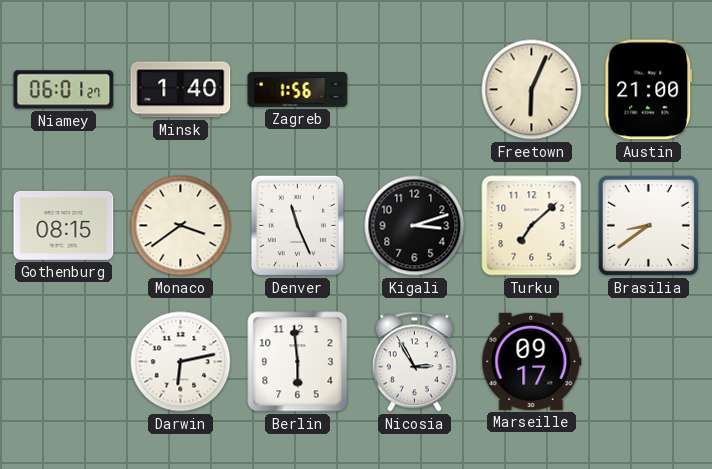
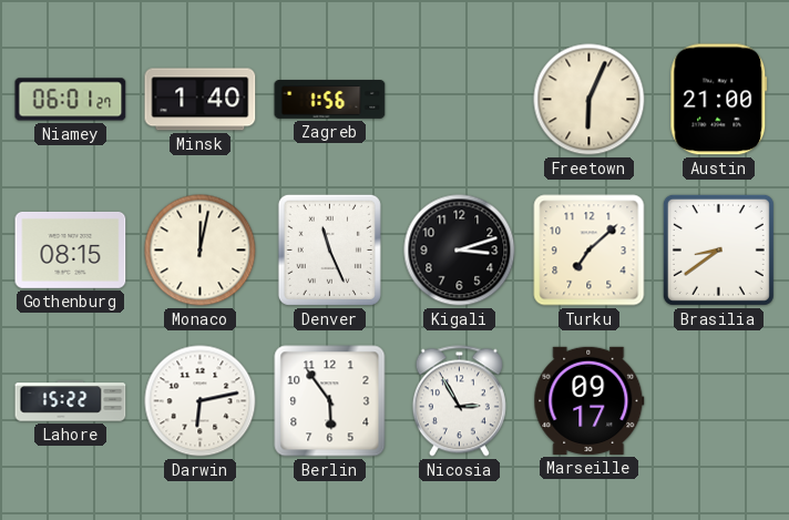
Monaco: 3:39 -> 12:02
Lahore: none -> 15:22
Berlin: 5:59 -> 5:54
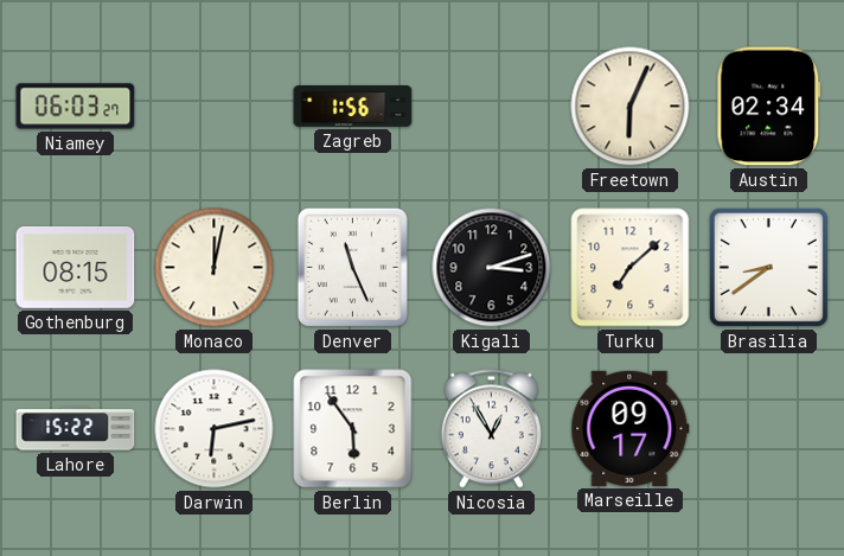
Niamey: 06:01 -> 06:03
Minsk: 1:40 -> none
Austin: 21:00 -> 02:34
Nicosia: 2:55 -> 12:55
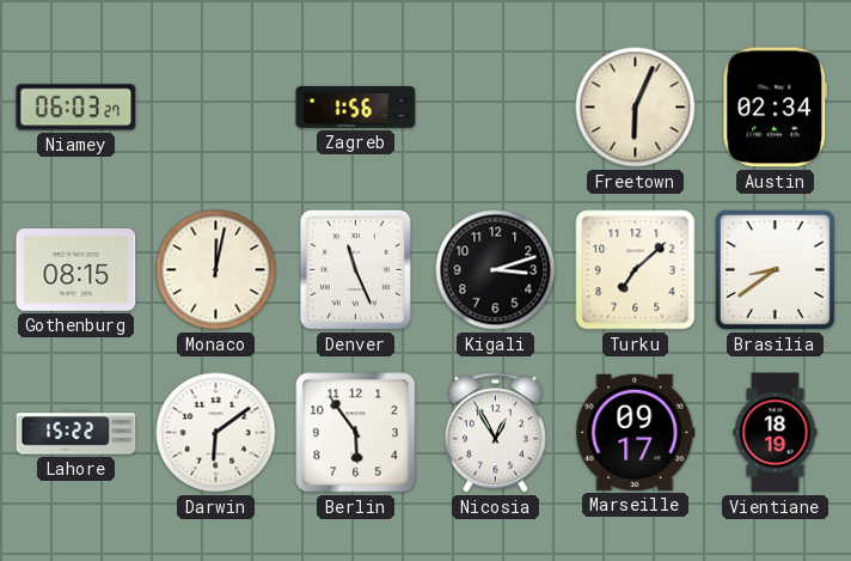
Darwin: 6:13 -> 6:09
Vientiane: none -> 18:19
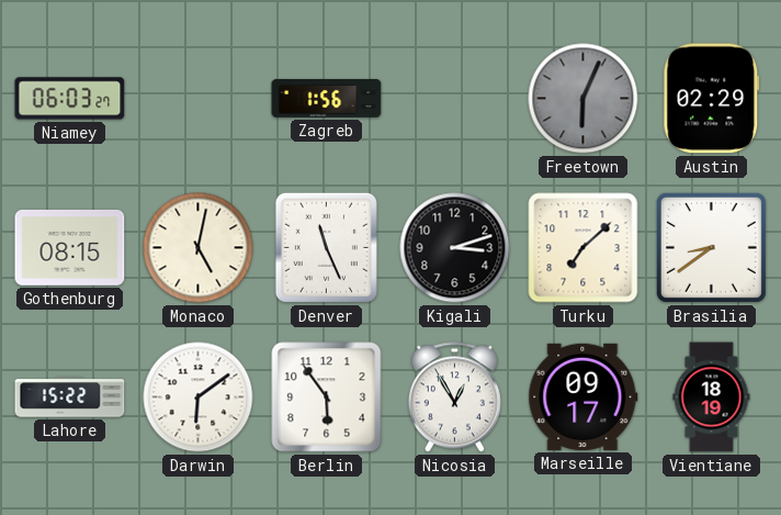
Freetown dial: cream -> grey
Austin: 02:34 -> 02:29
Monaco: 12:02 -> 5:02
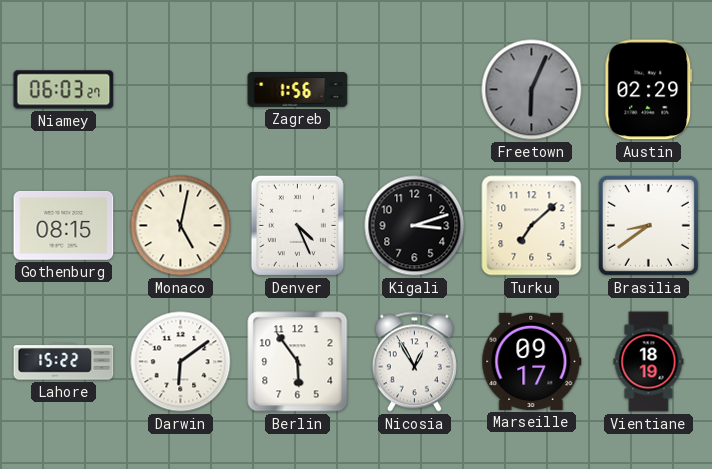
Denver: 11:26 -> 4:26
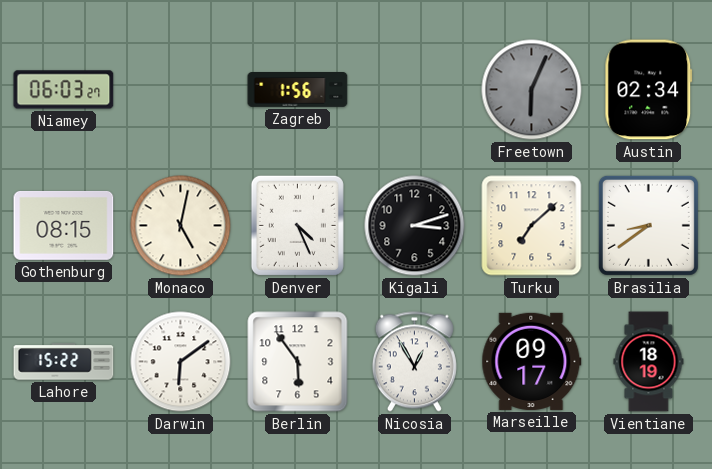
Austin: 02:29 -> 02:34
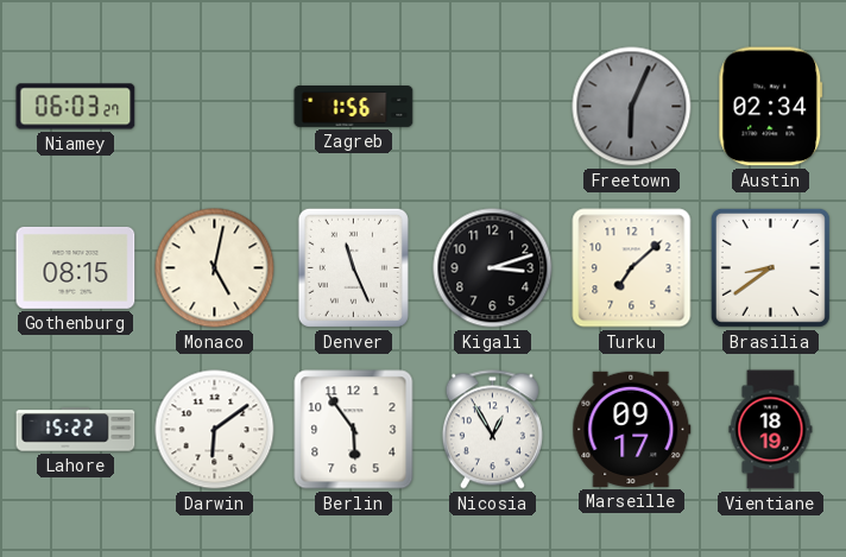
Denver: 4:26 -> 11:26
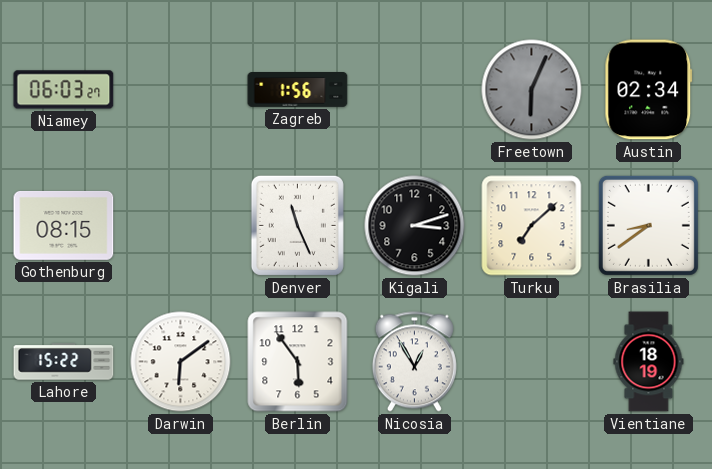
Monaco: 5:02 -> none
Marseille: 09:17 -> none
